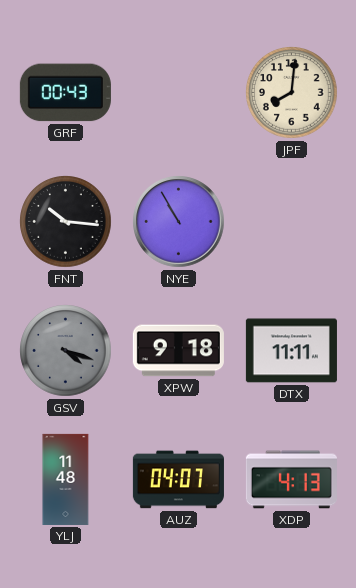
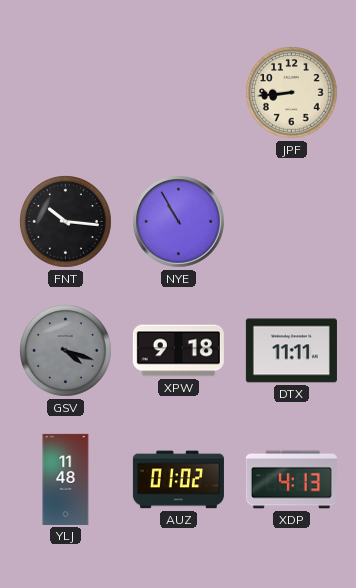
GRF: 00:43 -> none
JPF: 8:01 -> 8:44
AUZ: 04:07 -> 01:02
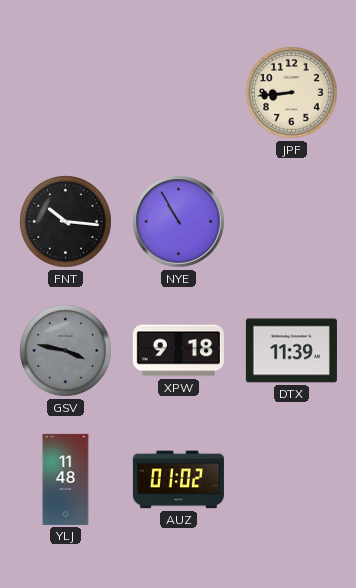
GSV: 4:18 -> 3:47
DTX: 11:11 -> 11:39
XDP: 4:13 -> none
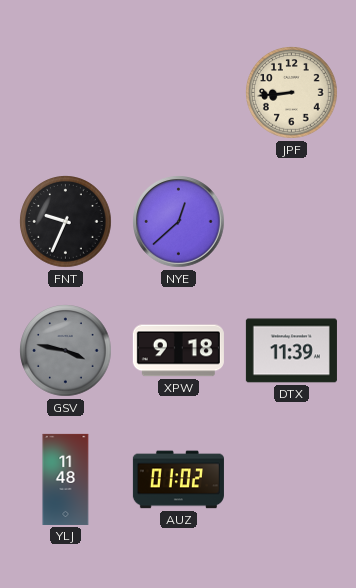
FNT: 10:16 -> 9:34
NYE: 10:55 -> 12:38
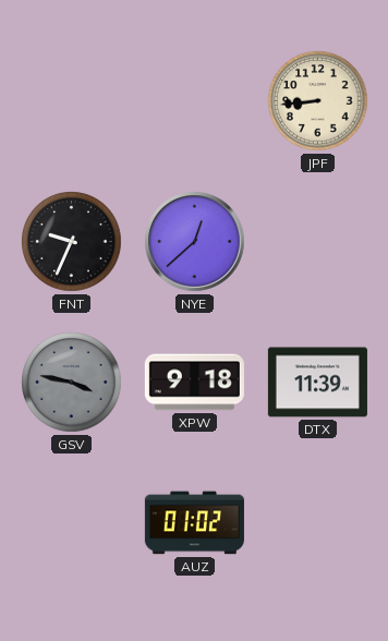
YLJ: 11:48 -> none
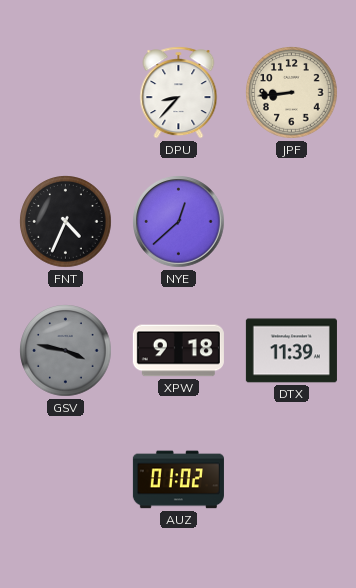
DPU: none -> 8:37
FNT: 9:34 -> 4:34
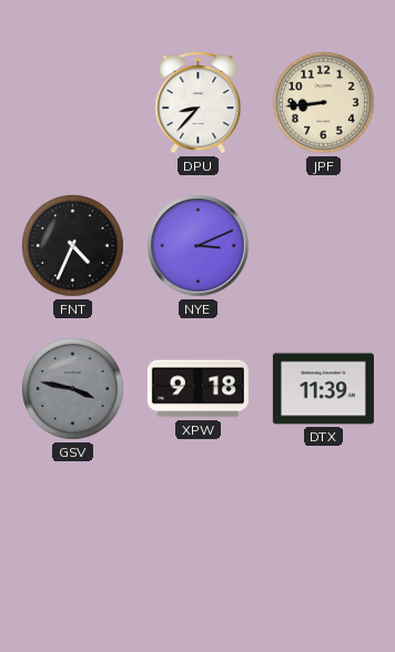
NYE: 12:38 -> 3:11
AUZ: 01:02 -> none
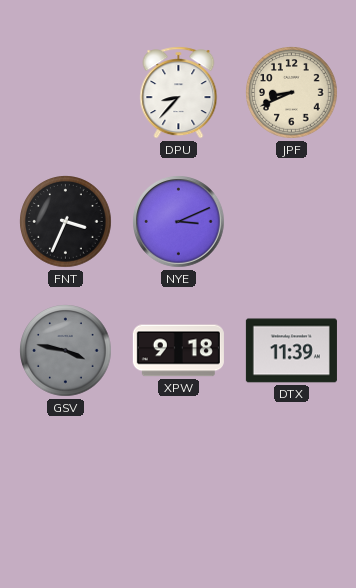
JPF: 8:44 -> 8:41
FNT: 4:34 -> 3:34
